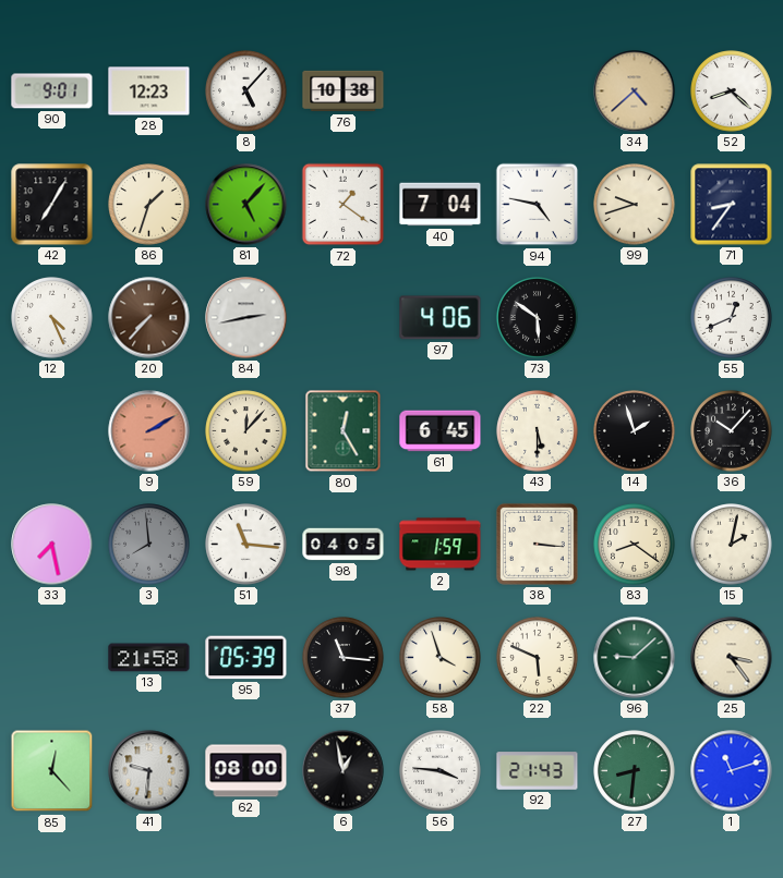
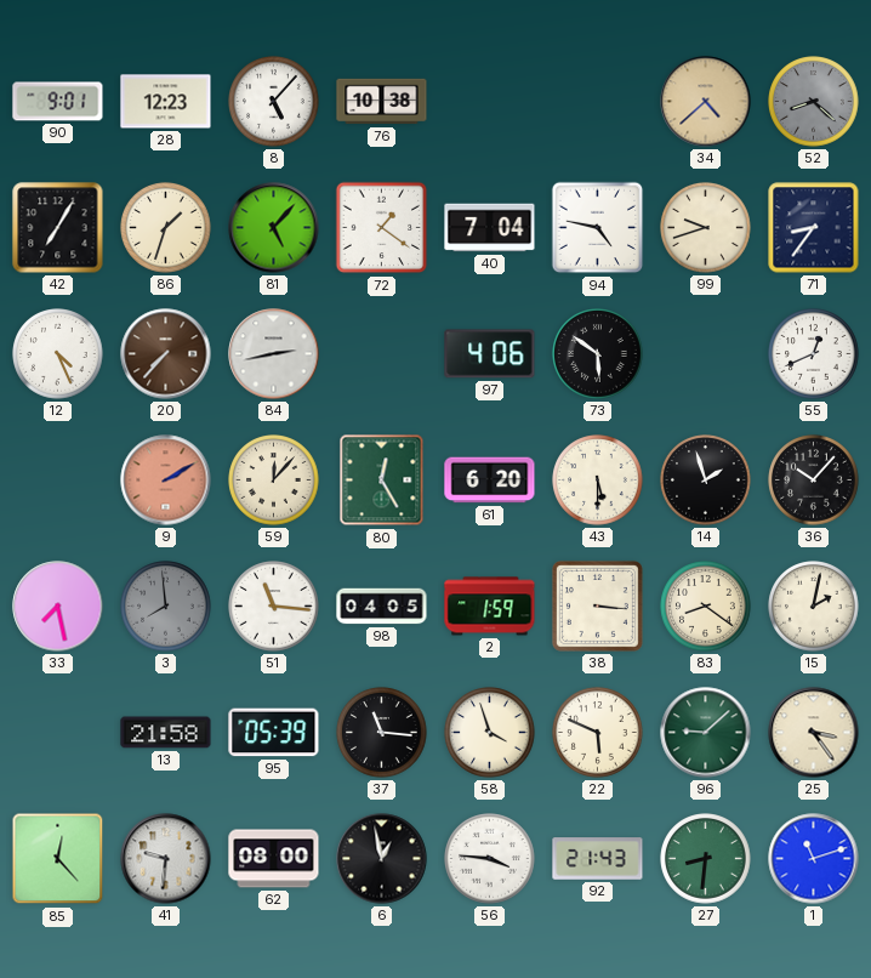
52 dial: white -> grey
61: 6:45 -> 6:20
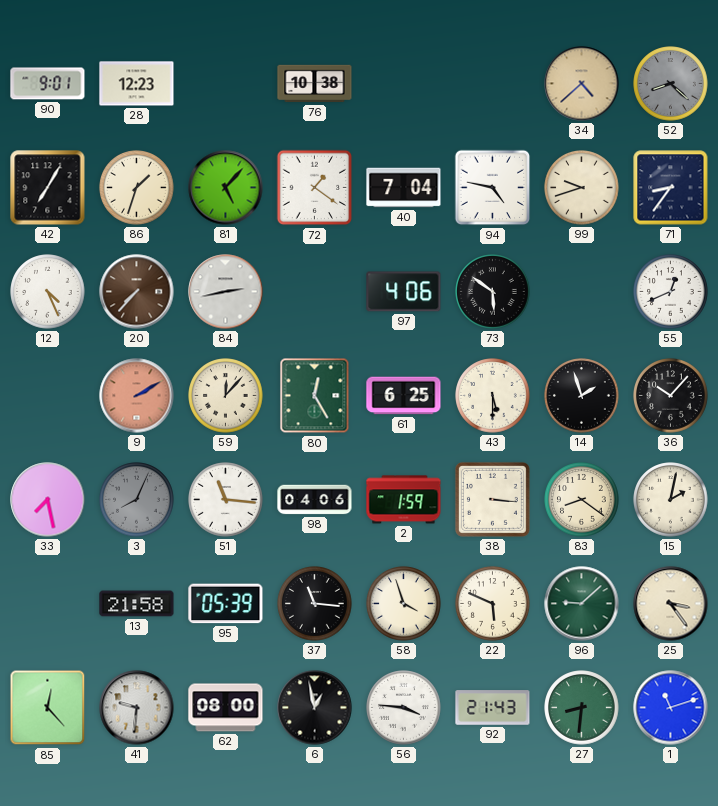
8: 5:07 -> none
61: 6:20 -> 6:25
3: 7:59 -> 8:04
98: 04:05 -> 04:06
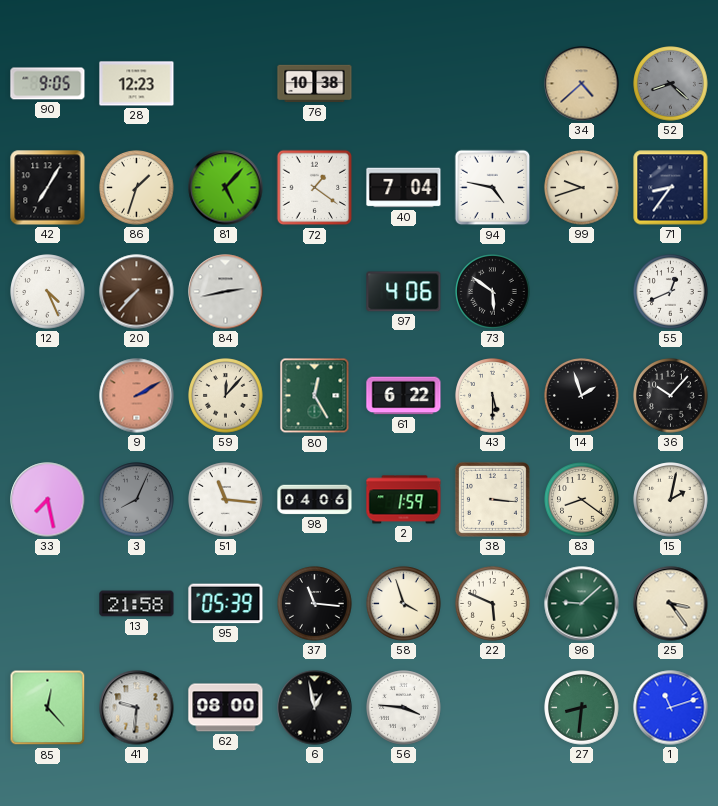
90: 9:01 -> 9:05
61: 6:25 -> 6:22
92: 21:43 -> none
